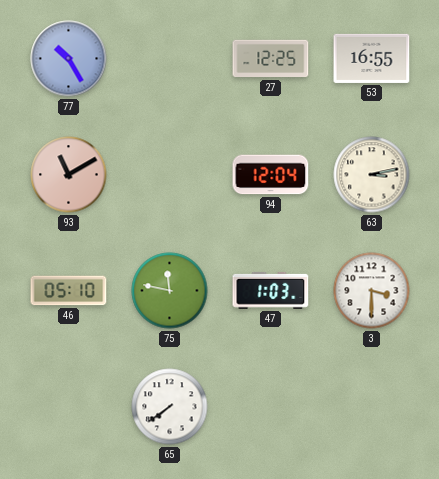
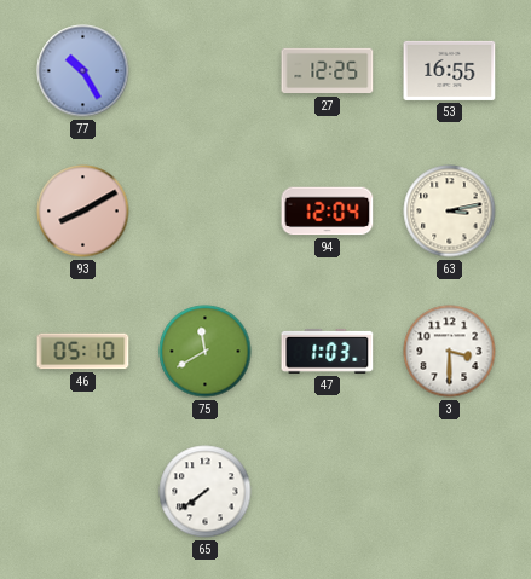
93: 11:10 -> 8:10
75: 11:47 -> 11:40
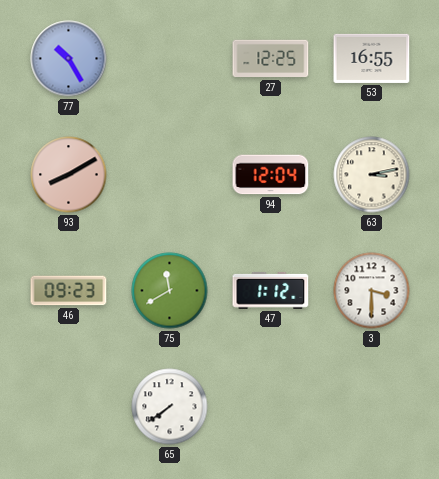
46: 05:10 -> 09:23
47: 1:03 -> 1:12
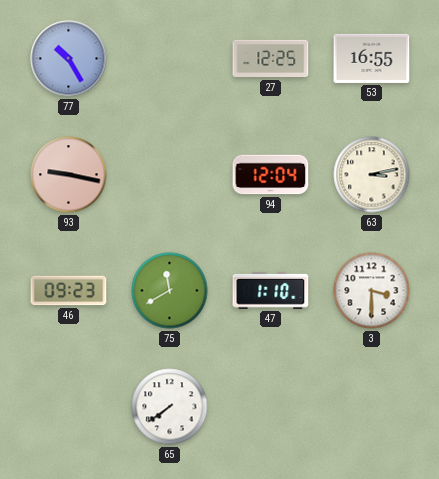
93: 8:10 -> 9:17
47: 1:12 -> 1:10
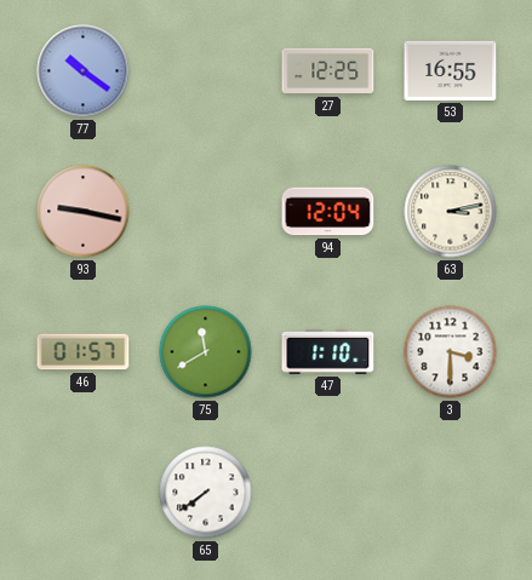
77: 10:25 -> 10:21
46: 09:23 -> 01:57
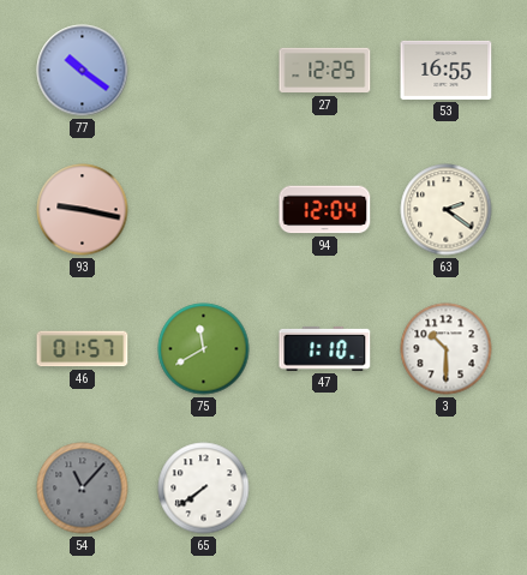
63: 3:13 -> 2:21
3: 3:30 -> 10:30
54: none -> 11:07
